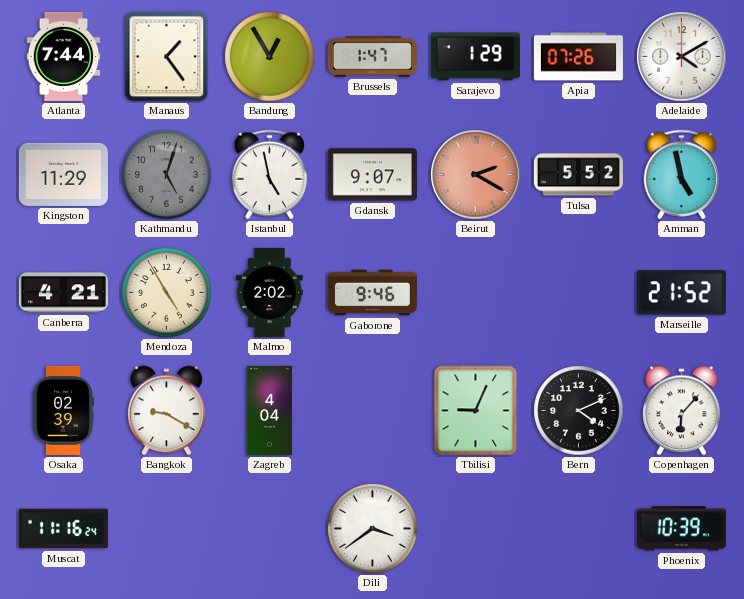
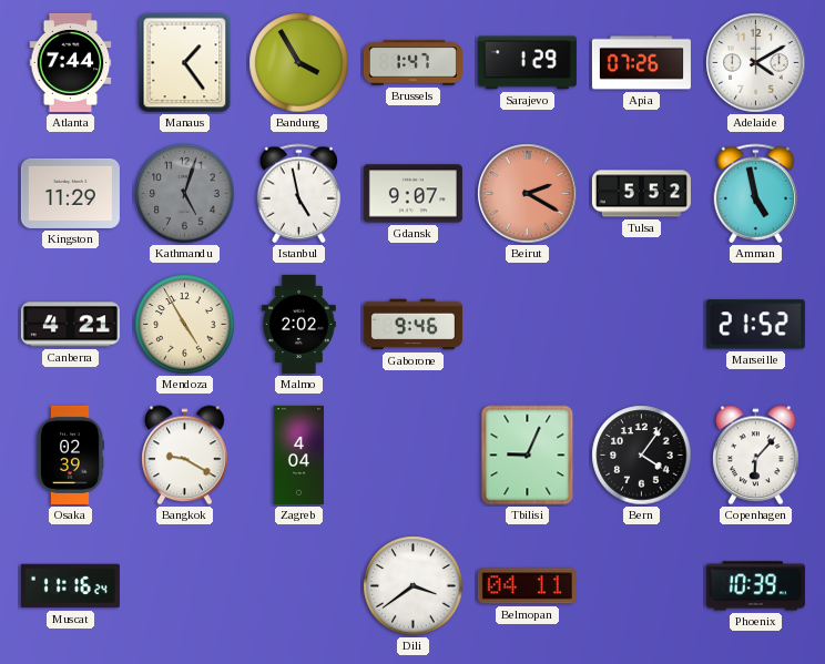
Bandung: 12:55 -> 3:55
Bern: 4:11 -> 4:06
Belmopan: none -> 04:11
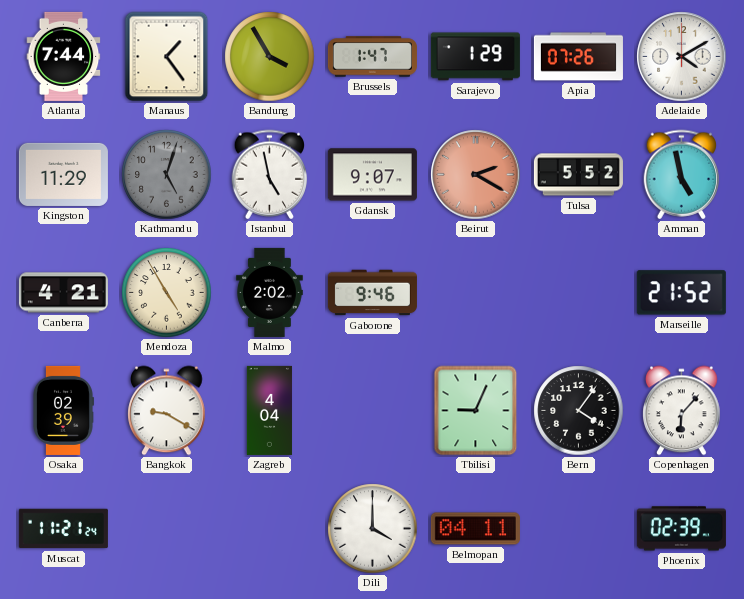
Muscat: 11:16 -> 11:21
Dili: 3:39 -> 4:00
Phoenix: 10:39 -> 02:39
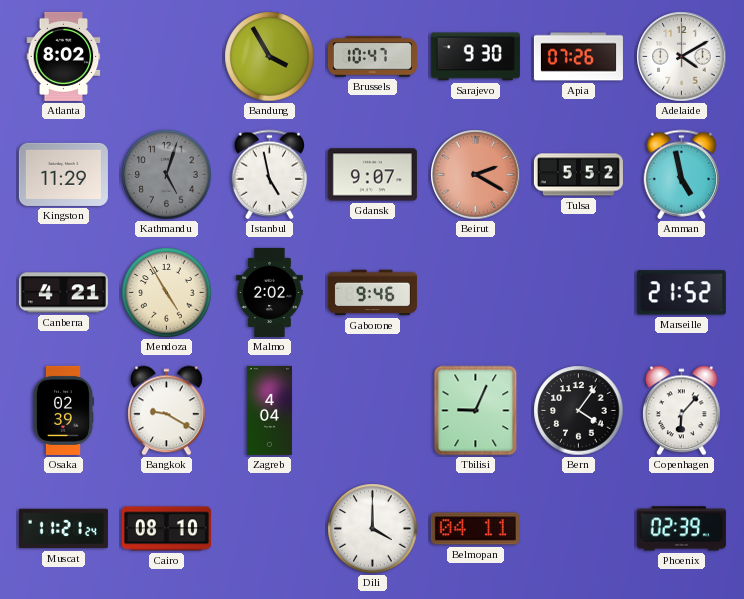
Atlanta: 7:44 -> 8:02
Manaus: 1:24 -> none
Brussels: 1:47 -> 10:47
Sarajevo: 1:29 -> 9:30
Cairo: none -> 08:10
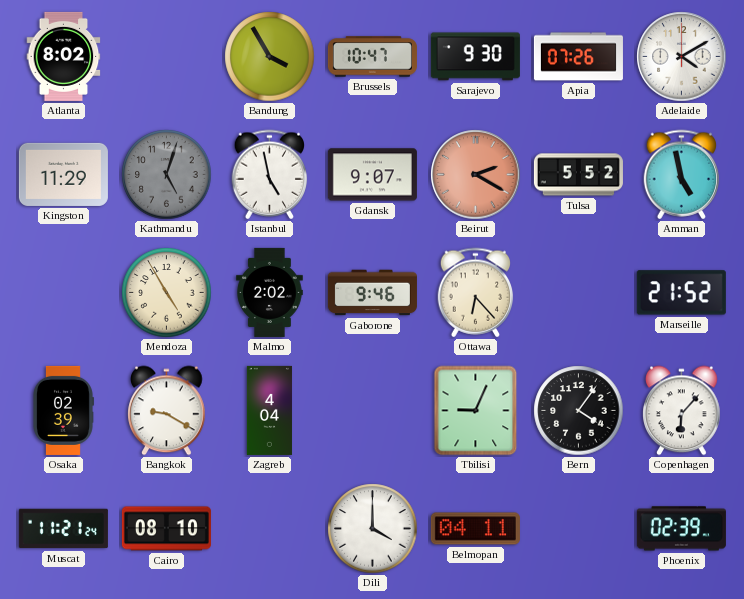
Canberra: 4:21 -> none
Ottawa: none -> 6:23
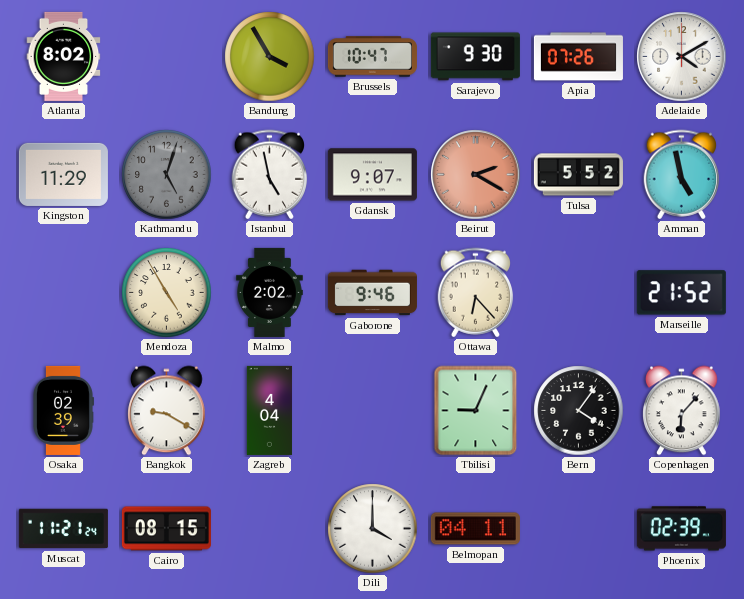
Cairo: 08:10 -> 08:15
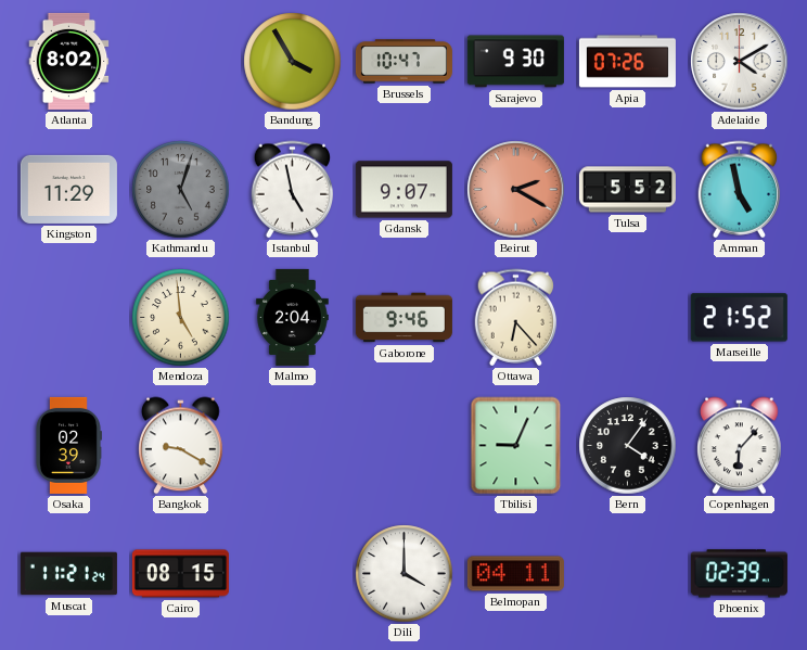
Mendoza: 4:55 -> 4:59
Malmo: 2:02 -> 2:04
Zagreb: 4:04 -> none
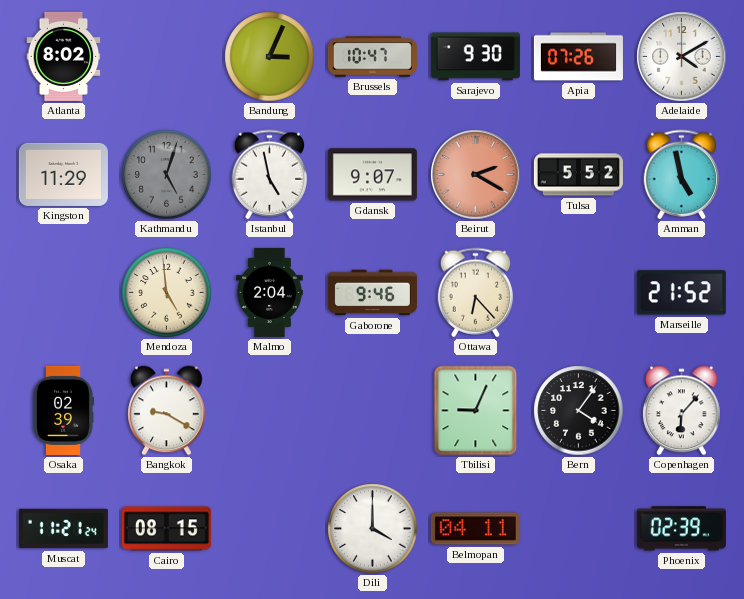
Bandung: 3:55 -> 3:04
